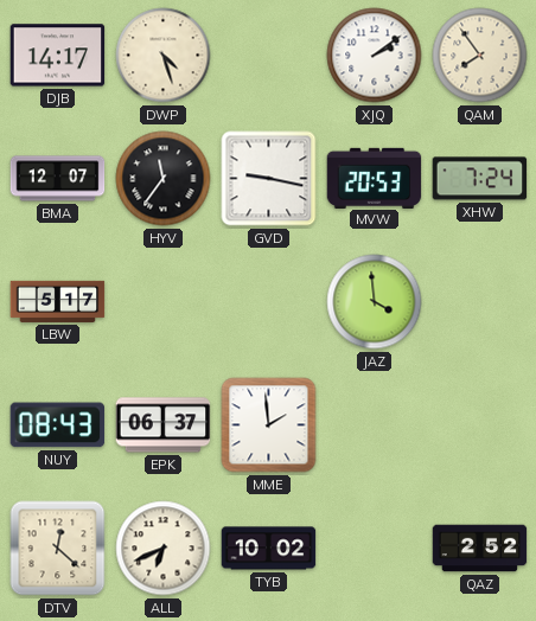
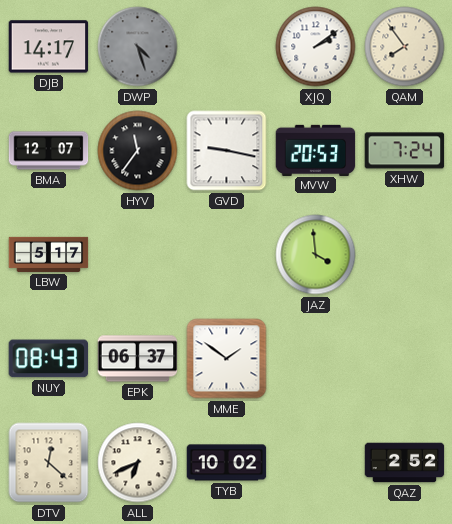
DWP dial: cream -> grey
MME: 1:59 -> 1:51
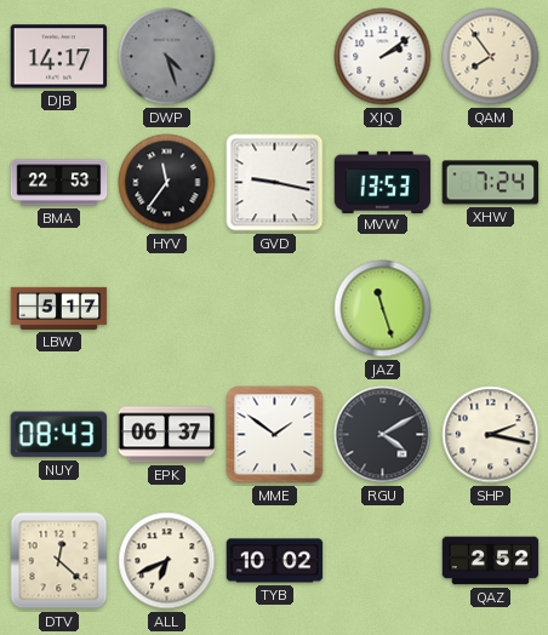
BMA: 12:07 -> 22:53
MVW: 20:53 -> 13:53
JAZ: 3:59 -> 11:27
RGU: none -> 4:10
SHP: none -> 2:17
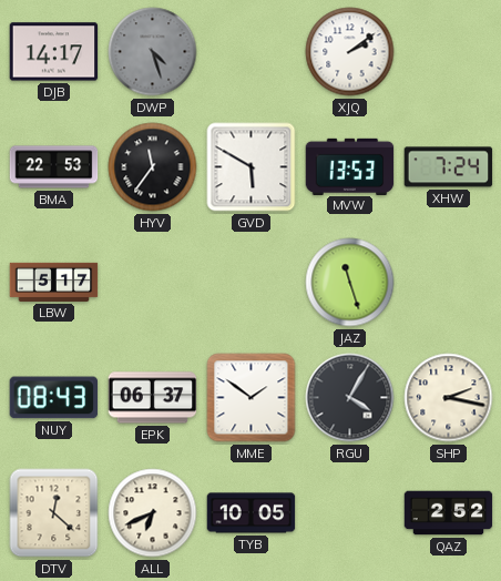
QAM: 7:54 -> none
GVD: 9:17 -> 5:50
RGU: 4:10 -> 4:05
TYB: 10:02 -> 10:05
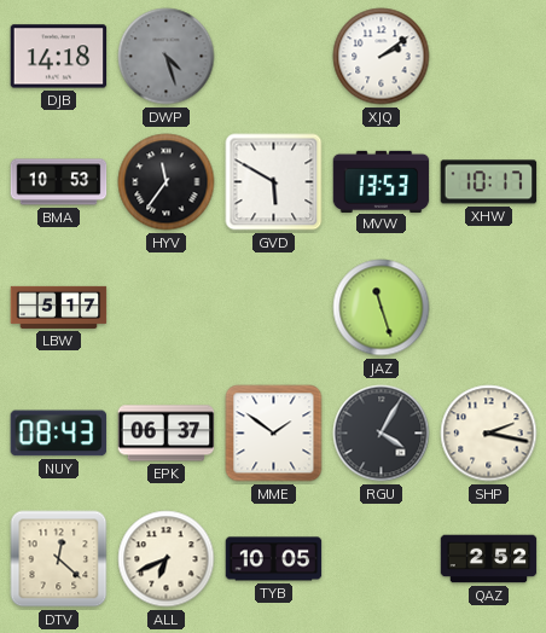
DJB: 14:17 -> 14:18
BMA: 22:53 -> 10:53
XHW: 7:24 -> 10:17
